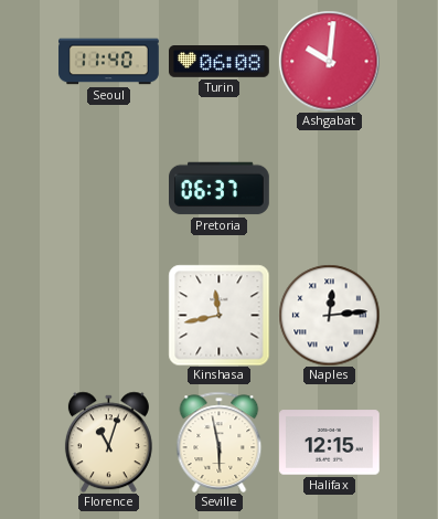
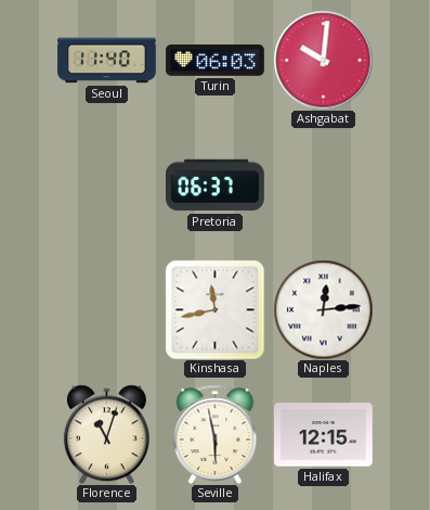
Turin: 06:08 -> 06:03
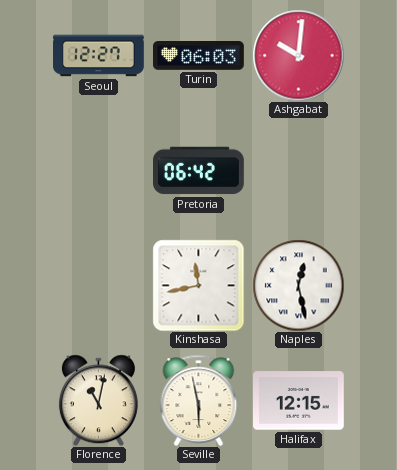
Seoul: 11:40 -> 12:27
Pretoria: 06:37 -> 06:42
Naples: 12:14 -> 12:28
Florence: 11:03 -> 11:02
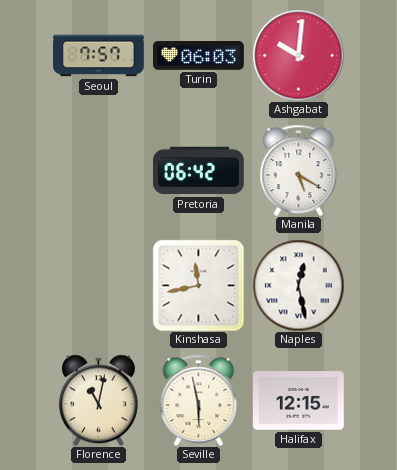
Seoul: 12:27 -> 7:57
Manila: none -> 5:20
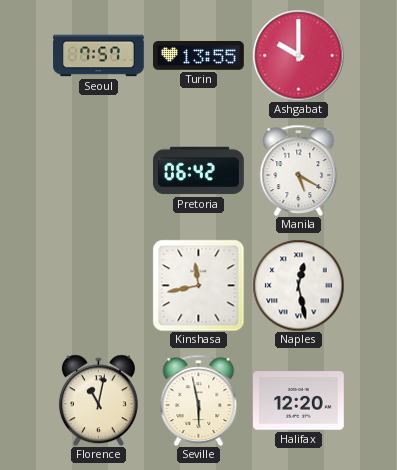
Turin: 06:03 -> 13:55
Ashgabat: 10:01 -> 10:00
Halifax: 12:15 -> 12:20
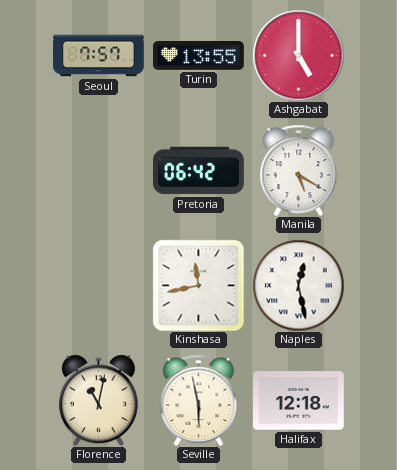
Ashgabat: 10:00 -> 5:00
Halifax: 12:20 -> 12:18
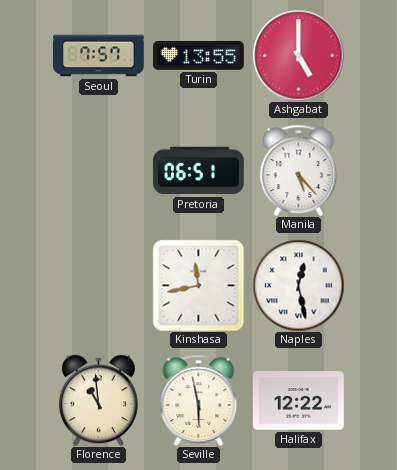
Pretoria: 06:42 -> 06:51
Manila: 5:20 -> 5:23
Florence: 11:02 -> 10:59
Halifax: 12:18 -> 12:22
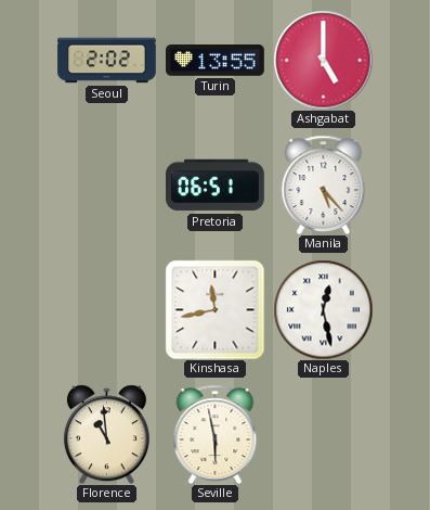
Seoul: 7:57 -> 2:02
Halifax: 12:22 -> none
